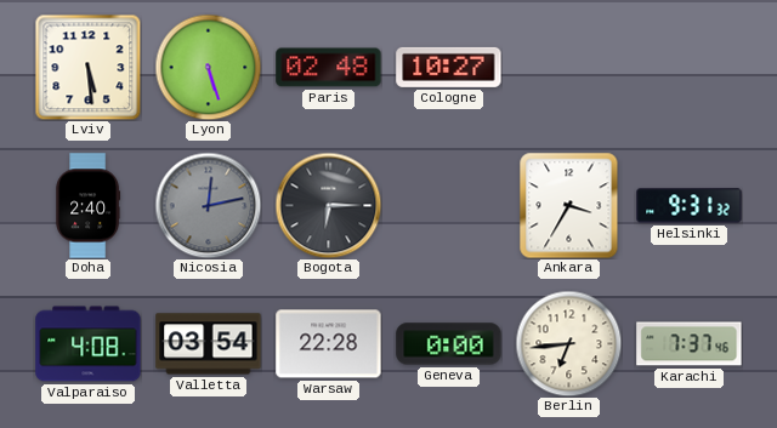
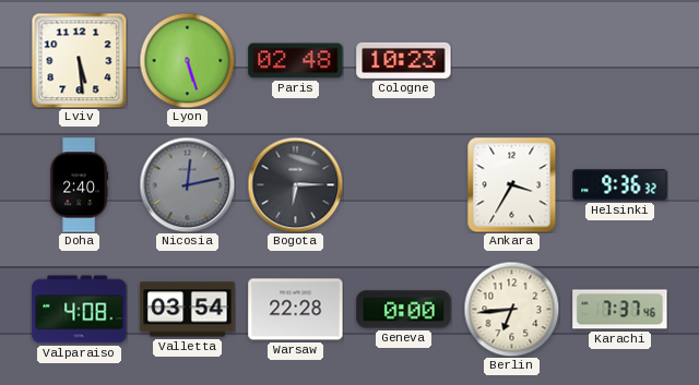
Cologne: 10:27 -> 10:23
Helsinki: 9:31 -> 9:36
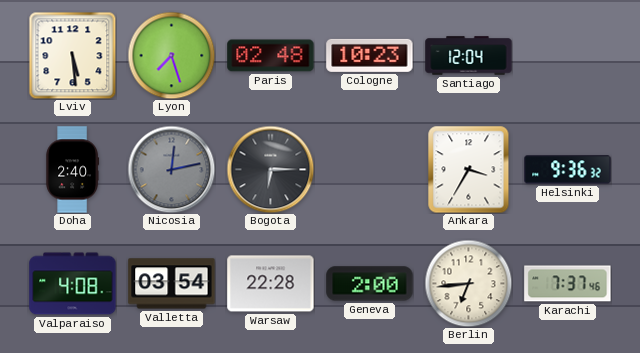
Lyon: 5:27 -> 7:27
Santiago: none -> 12:04
Geneva: 0:00 -> 2:00
